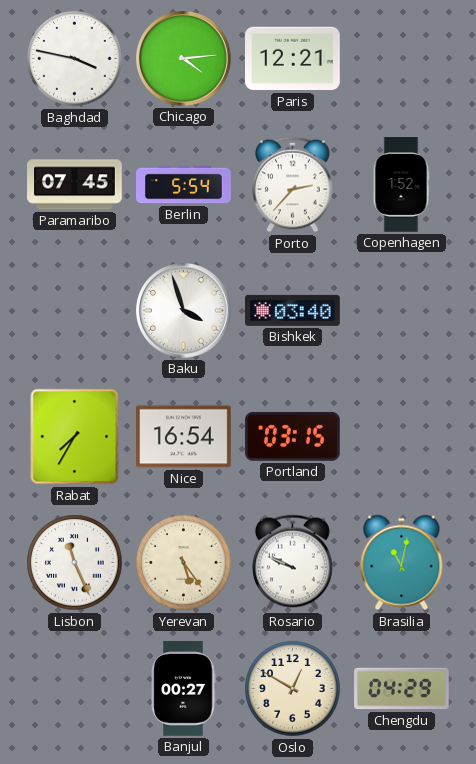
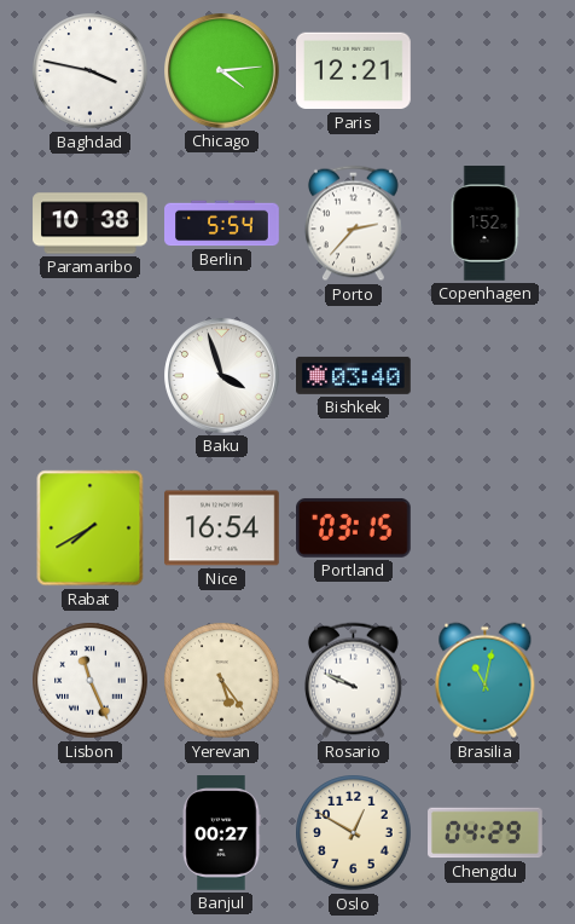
Paramaribo: 07:45 -> 10:38
Rabat: 7:35 -> 7:40
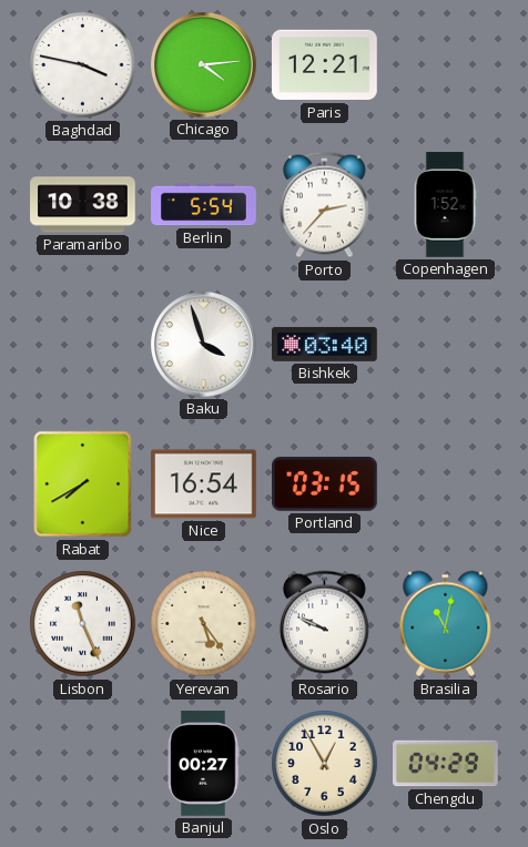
Oslo: 12:50 -> 12:55
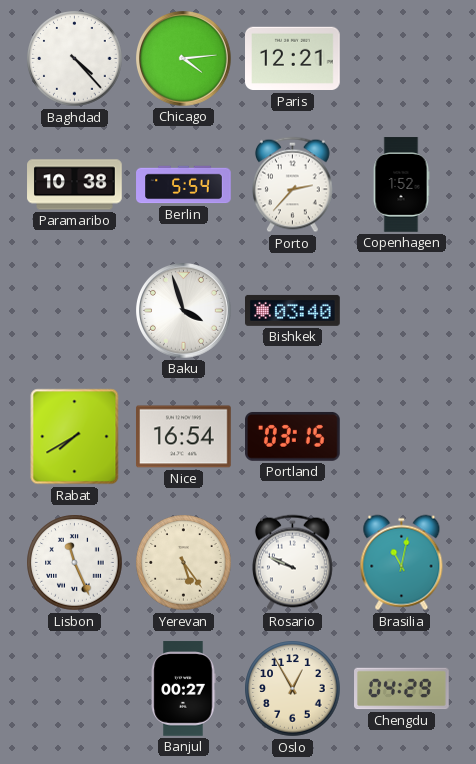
Baghdad: 3:47 -> 4:23
